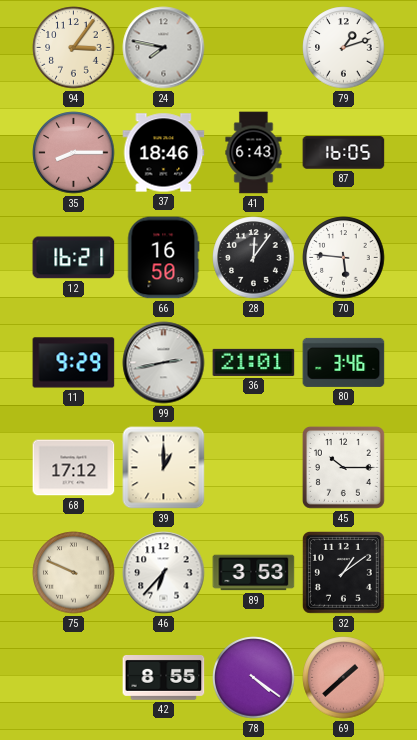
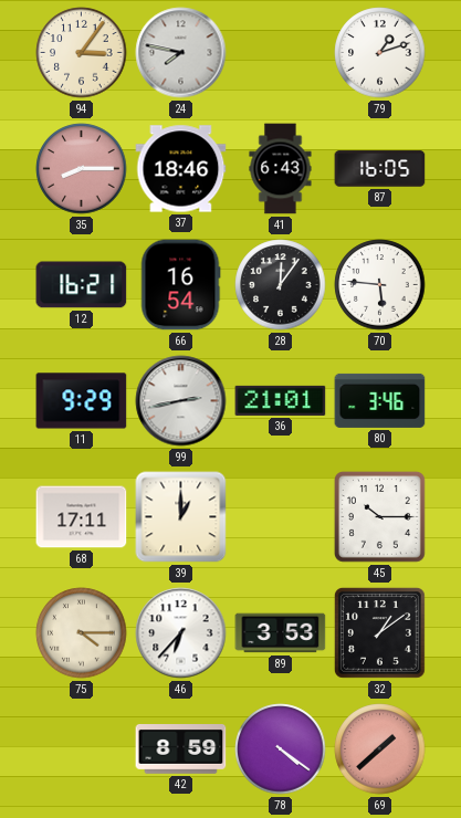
66: 16:50 -> 16:54
68: 17:12 -> 17:11
75: 9:49 -> 4:15
42: 8:55 -> 8:59
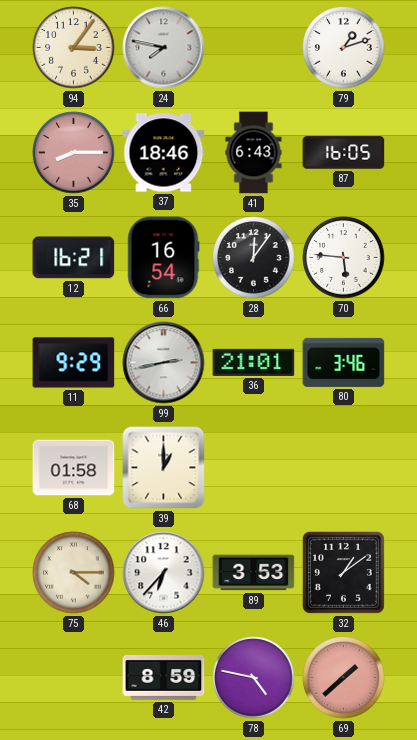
68: 17:11 -> 01:58
45: 10:15 -> none
78: 4:21 -> 4:47
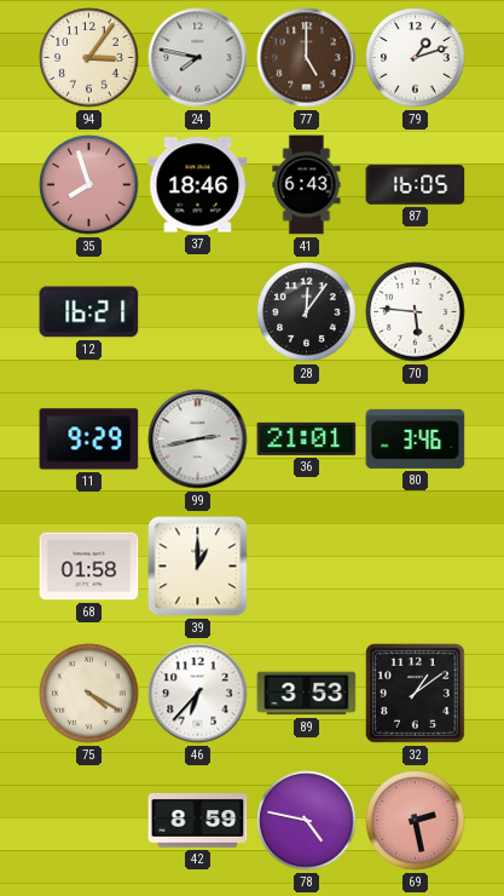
77: none -> 5:00
35: 8:15 -> 7:57
66: 16:54 -> none
75: 4:15 -> 4:20
69: 1:38 -> 2:28
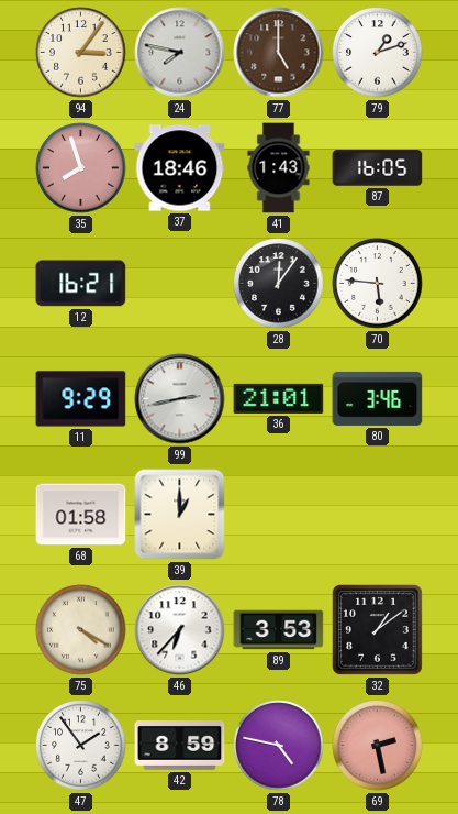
41: 6:43 -> 1:43
47: none -> 1:54
